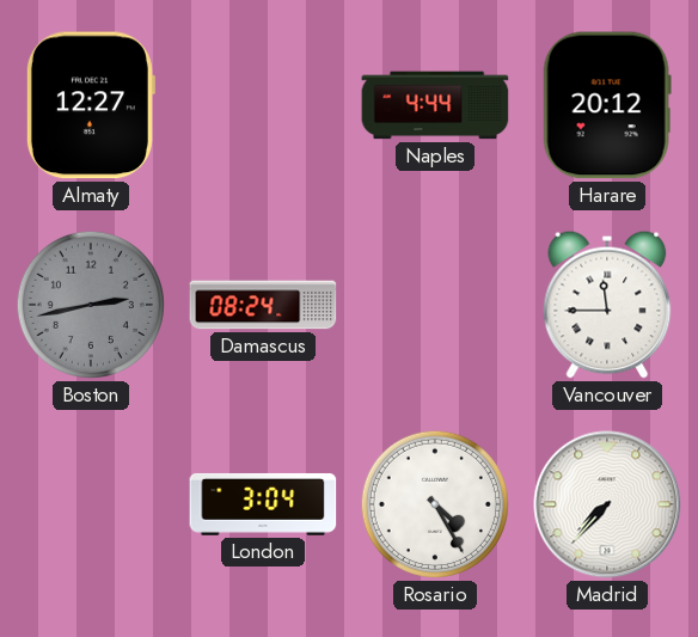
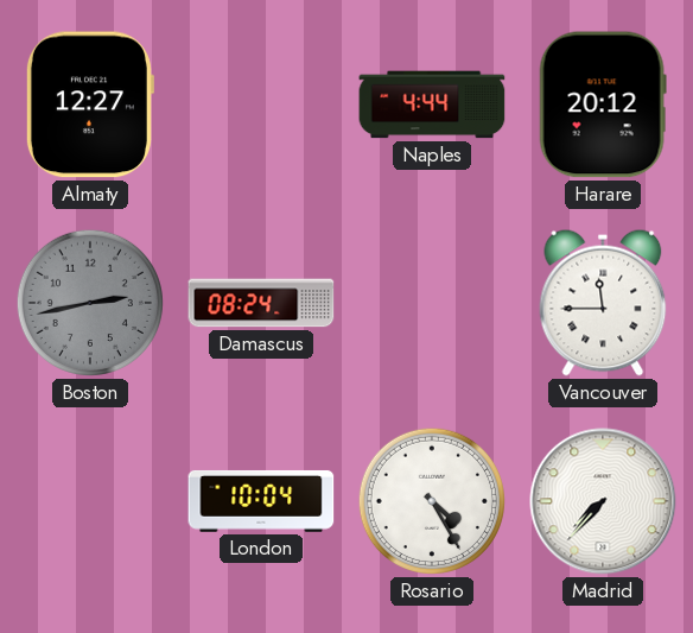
London: 3:04 -> 10:04
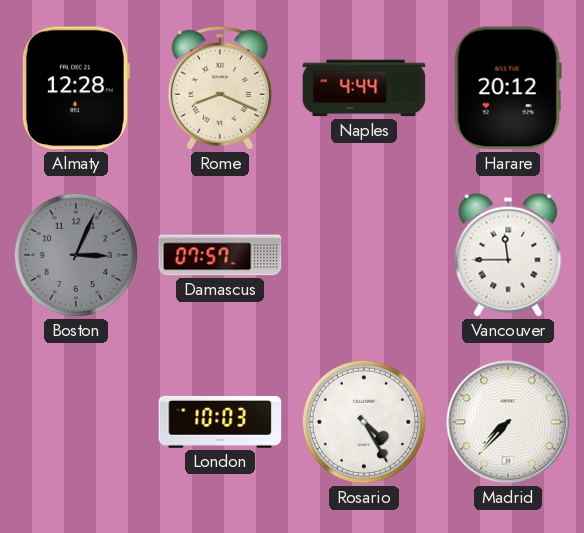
Almaty: 12:27 -> 12:28
Rome: none -> 8:19
Boston: 2:43 -> 3:04
Damascus: 08:24 -> 07:57
London: 10:04 -> 10:03
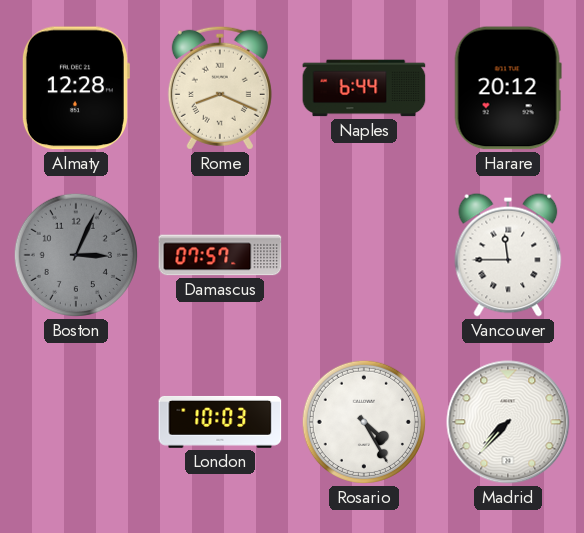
Naples: 4:44 -> 6:44
